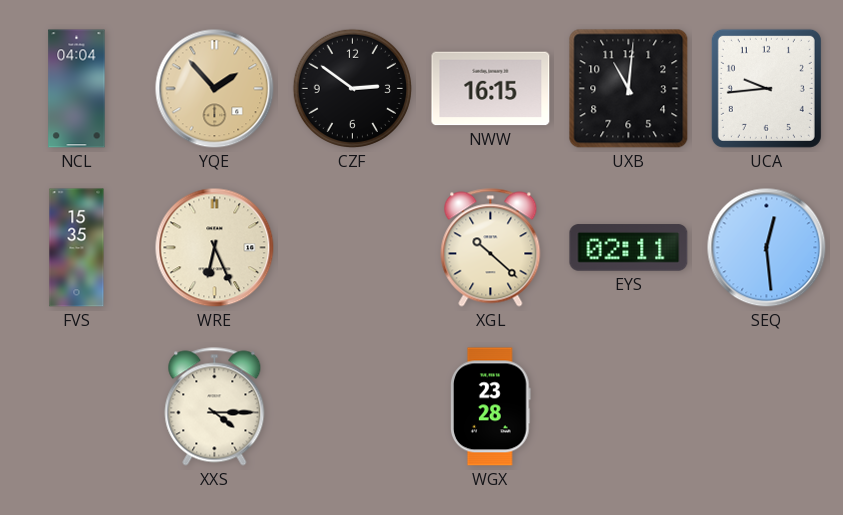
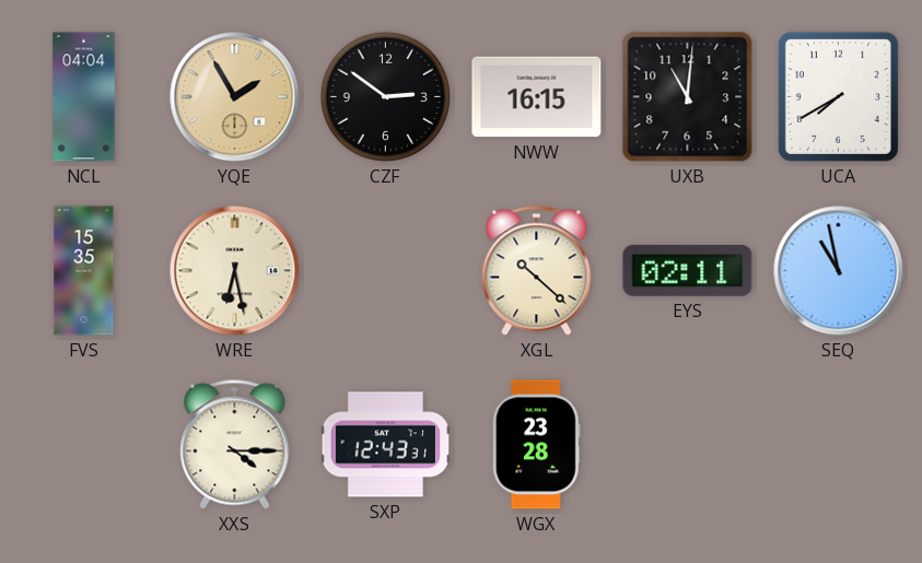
YQE: 1:53 -> 1:55
UCA: 9:44 -> 7:40
WRE: 6:26 -> 6:28
SEQ: 12:29 -> 10:58
SXP: none -> 12:43
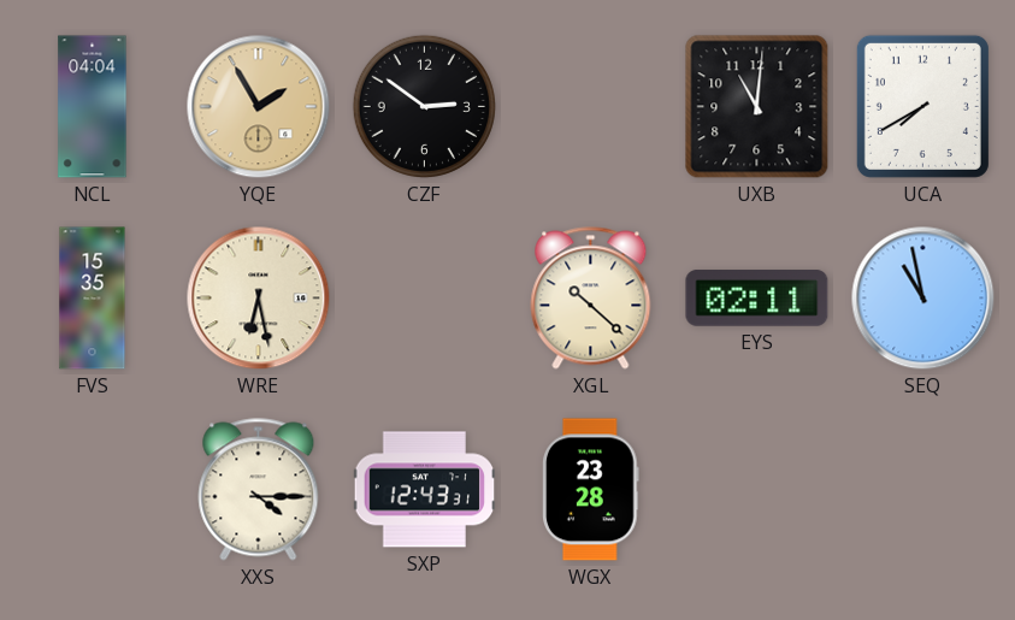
NWW: 16:15 -> none
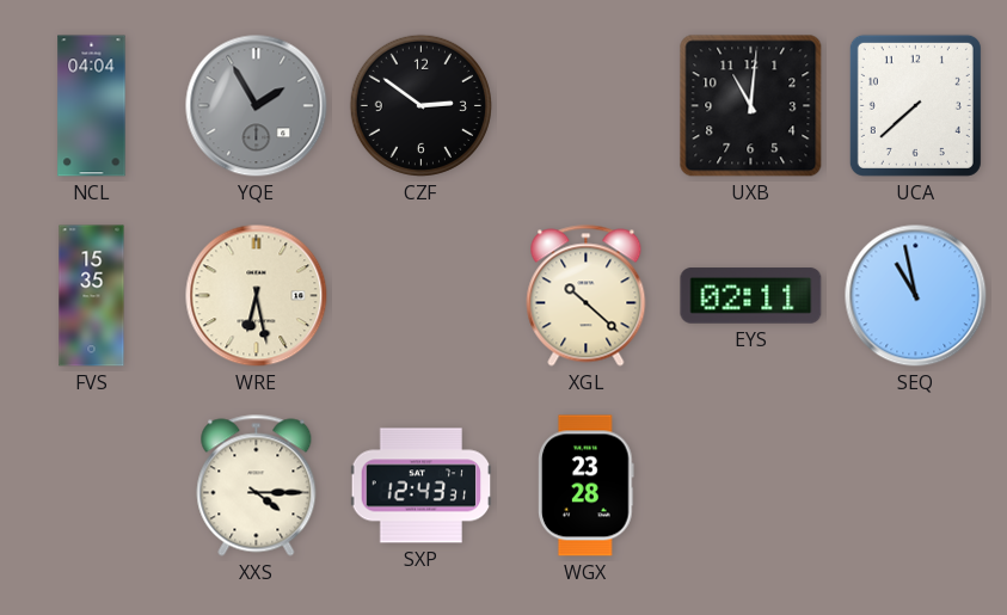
YQE dial: champagne -> grey
UCA: 7:40 -> 7:38
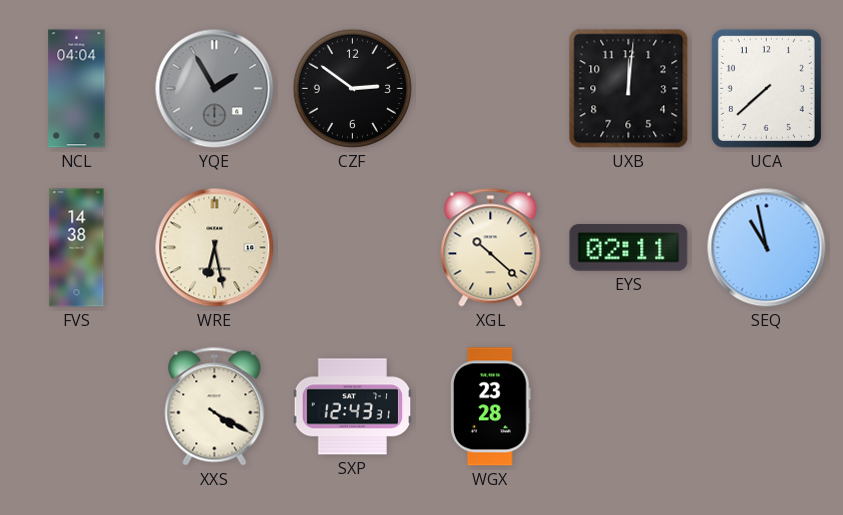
UXB: 11:01 -> 12:01
FVS: 15:35 -> 14:38
XXS: 4:15 -> 4:20
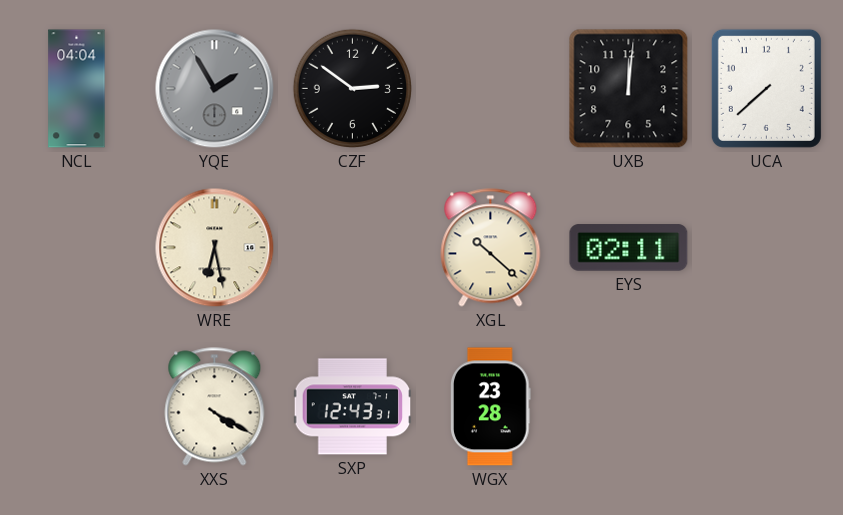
FVS: 14:38 -> none
SEQ: 10:58 -> none
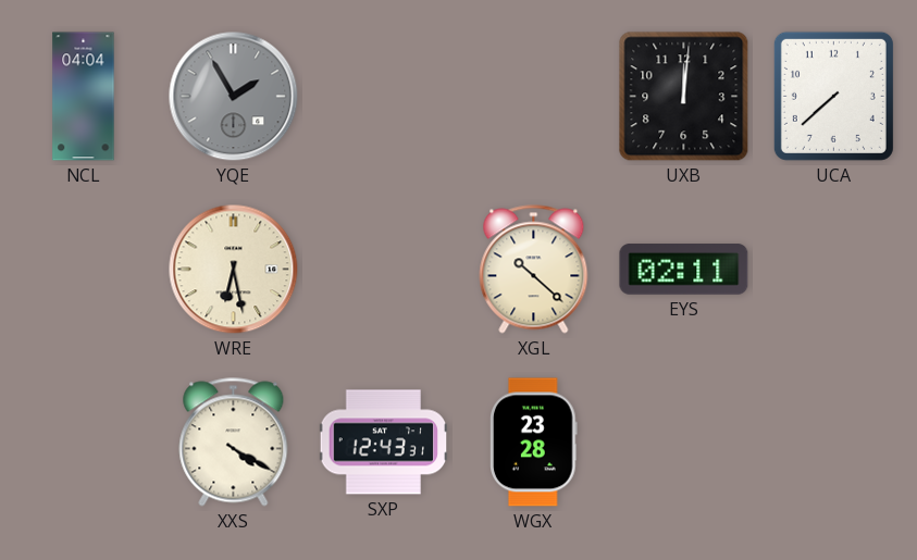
CZF: 2:51 -> none
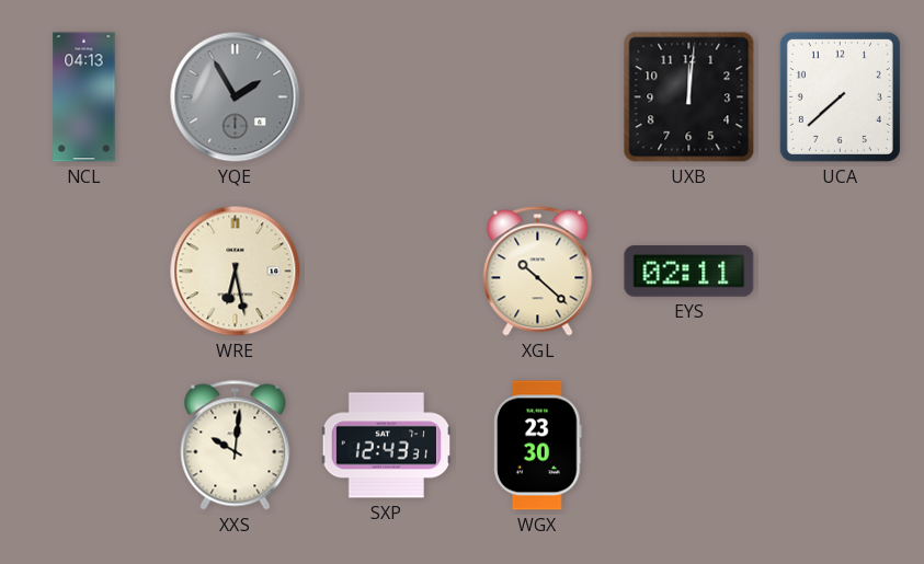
NCL: 04:04 -> 04:13
XXS: 4:20 -> 10:01
WGX: 23:28 -> 23:30
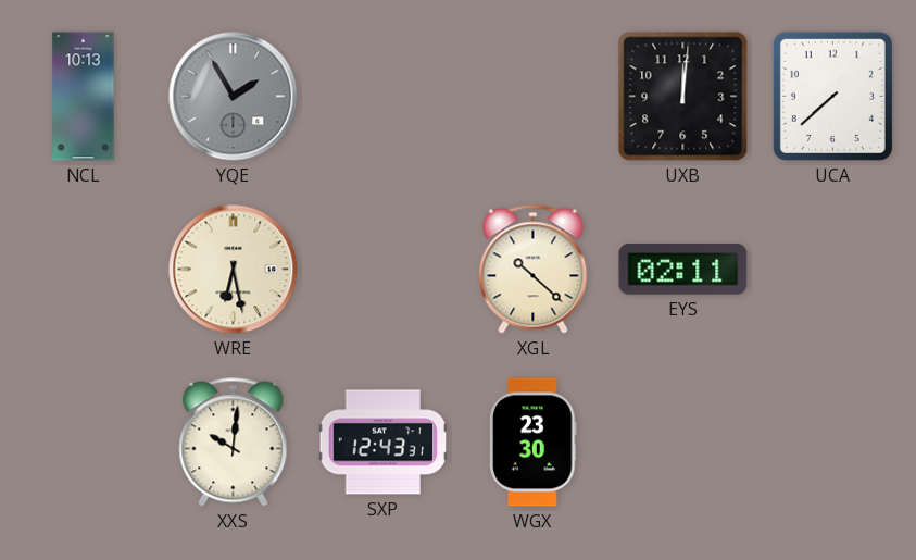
NCL: 04:13 -> 10:13
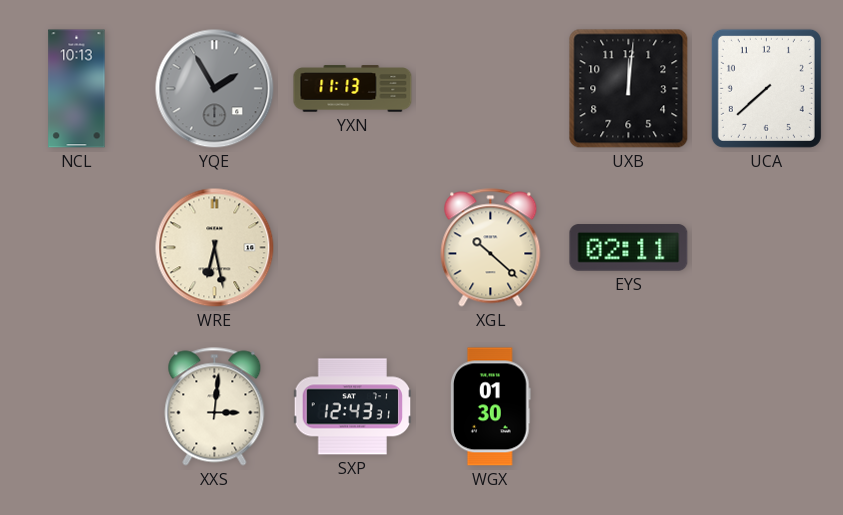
YXN: none -> 11:13
XXS: 10:01 -> 3:01
WGX: 23:30 -> 01:30
